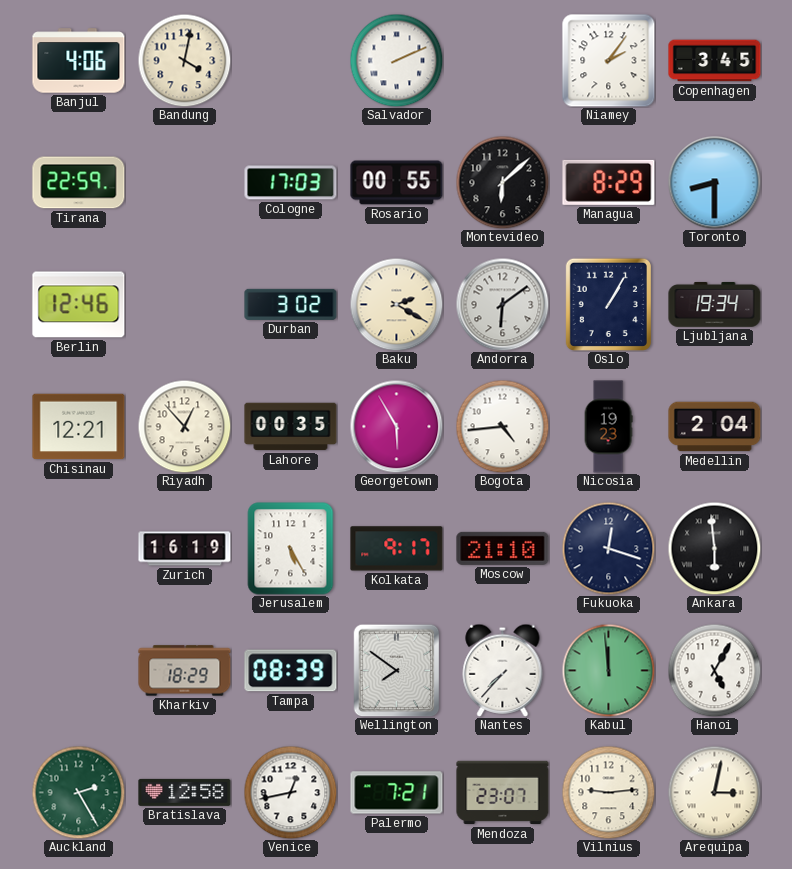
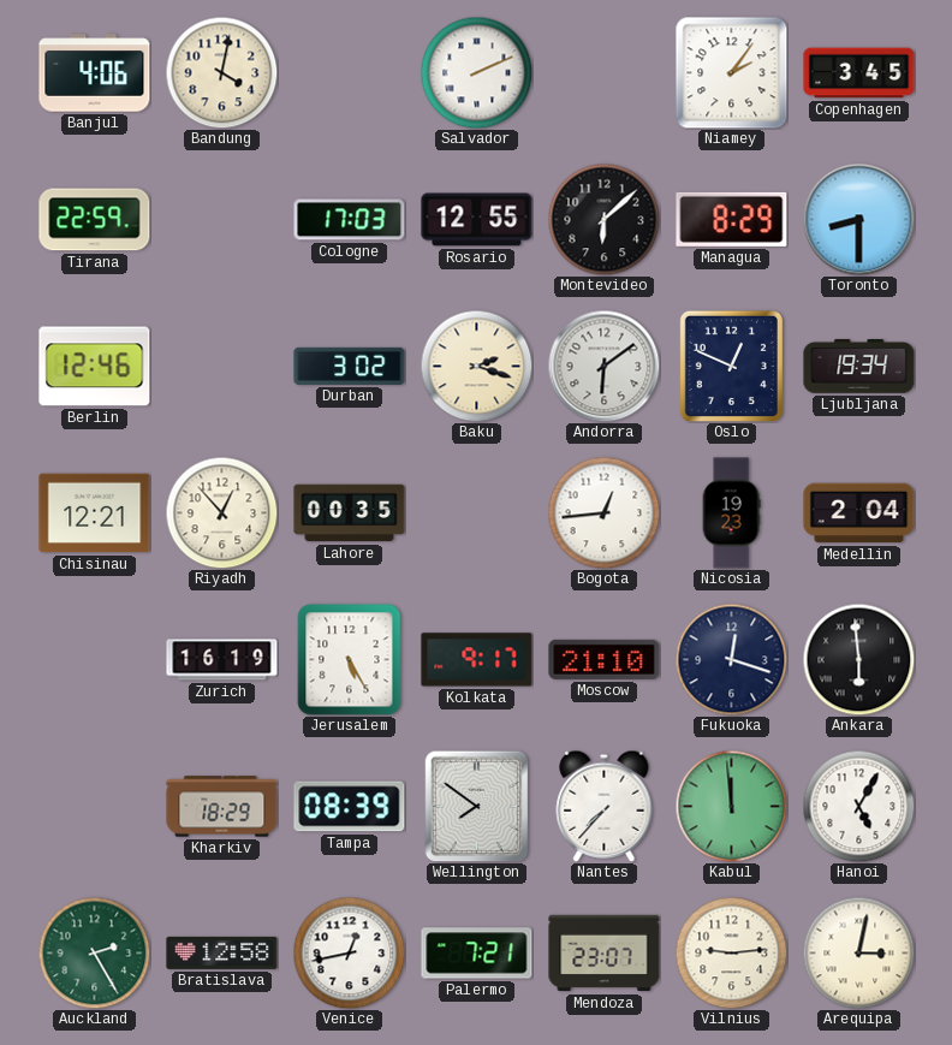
Rosario: 00:55 -> 12:55
Baku: 2:20 -> 2:18
Oslo: 1:05 -> 12:49
Georgetown: 5:55 -> none
Bogota: 4:44 -> 12:44
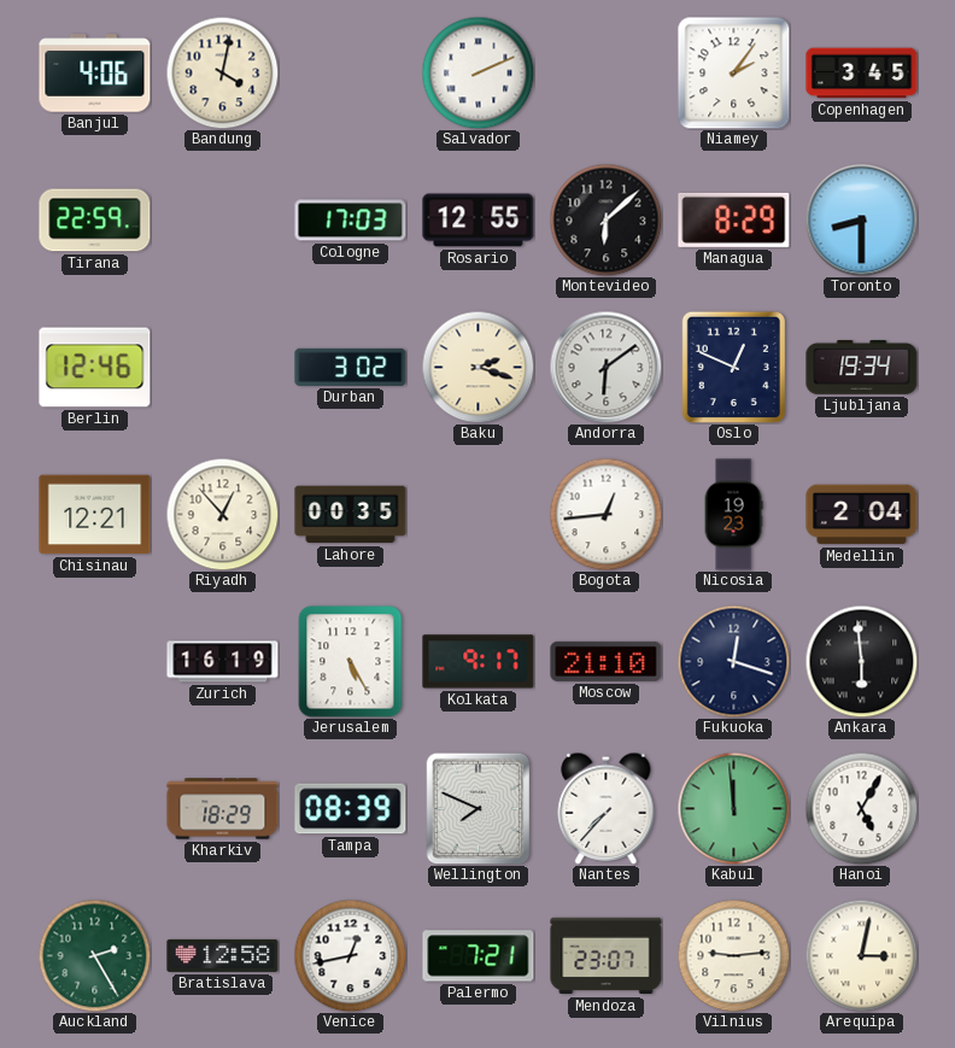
Wellington: 7:51 -> 7:49
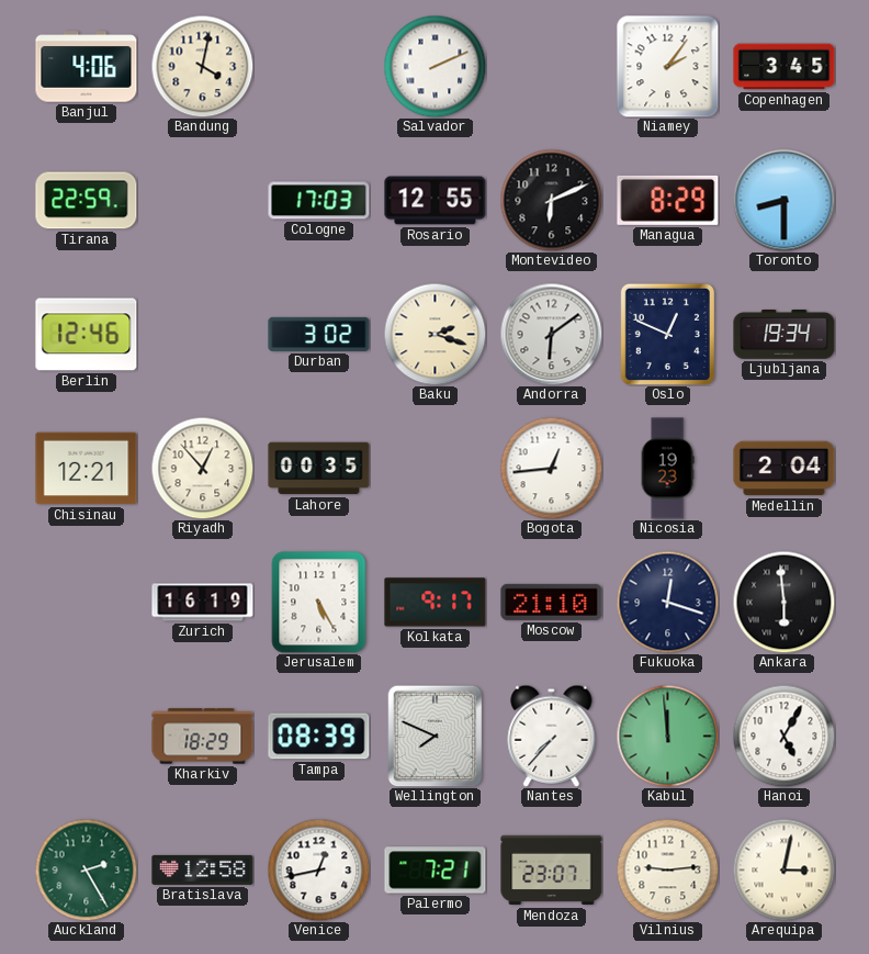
Montevideo: 6:08 -> 6:11
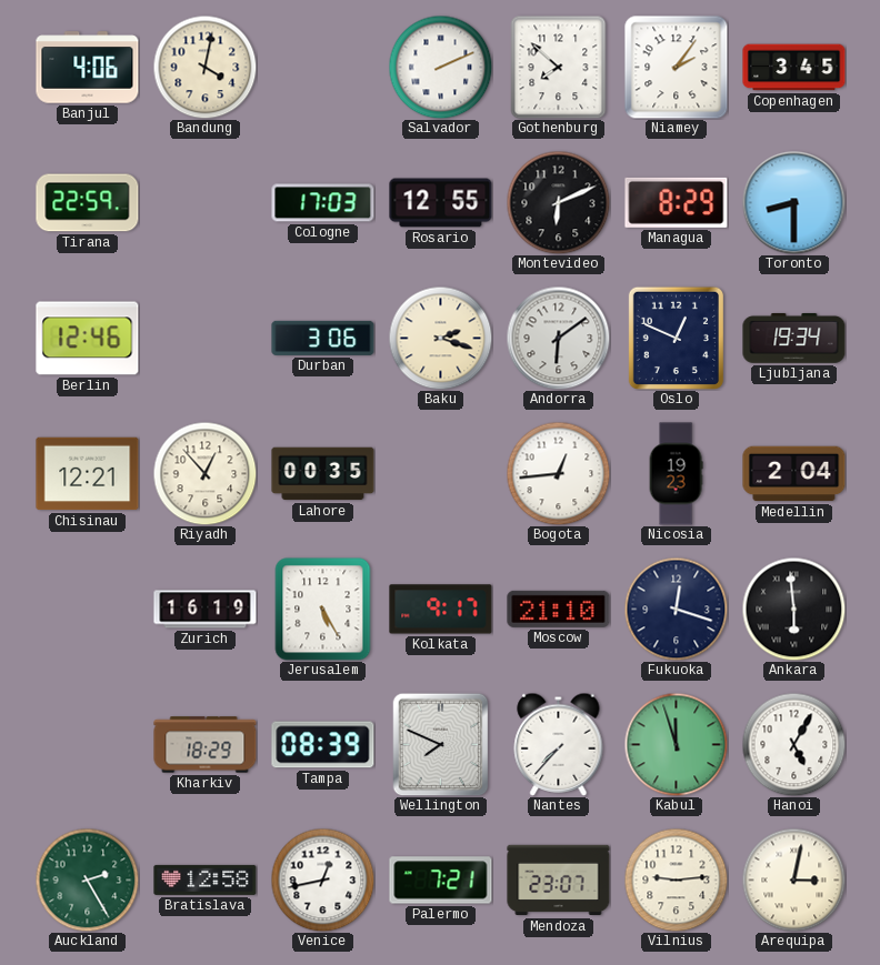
Gothenburg: none -> 7:52
Durban: 3:02 -> 3:06
Kabul: 11:59 -> 11:57
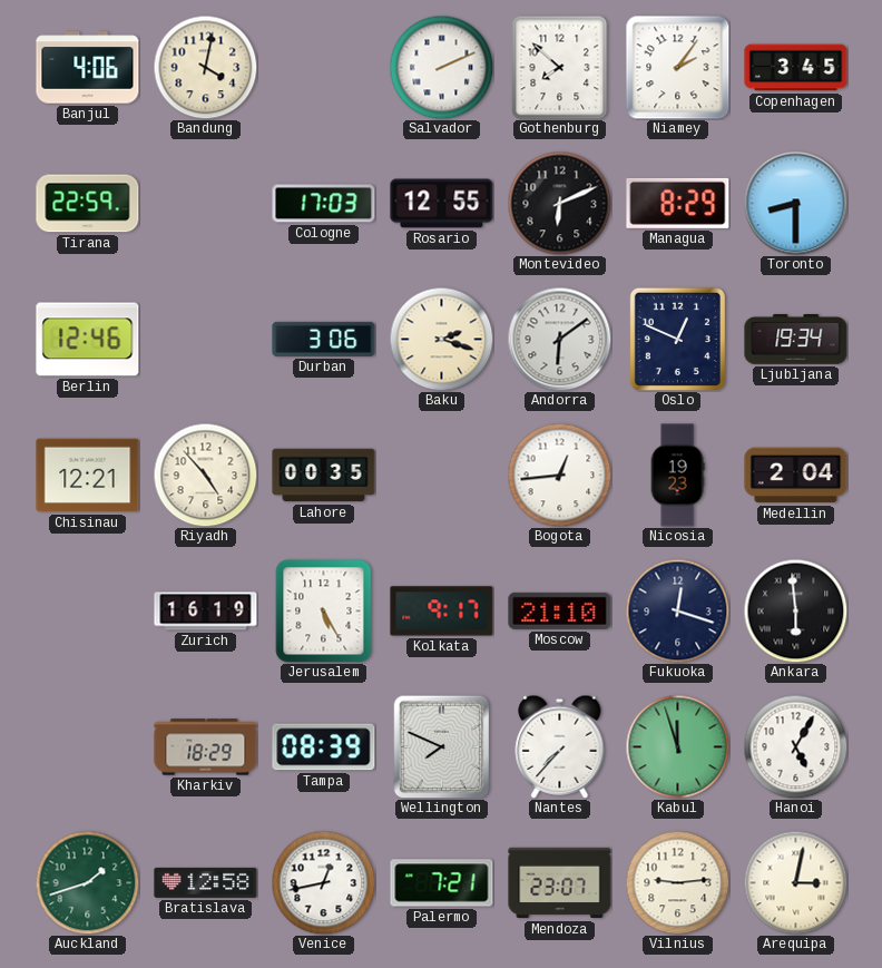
Riyadh: 12:53 -> 4:53
Auckland: 2:25 -> 1:42
